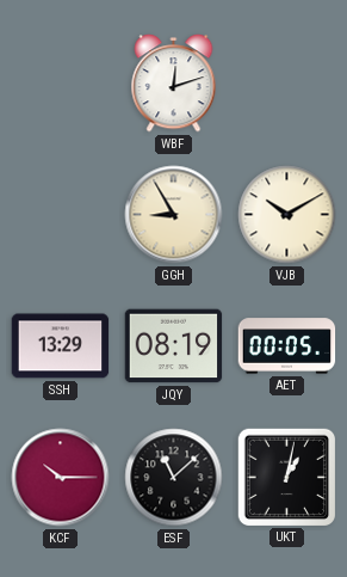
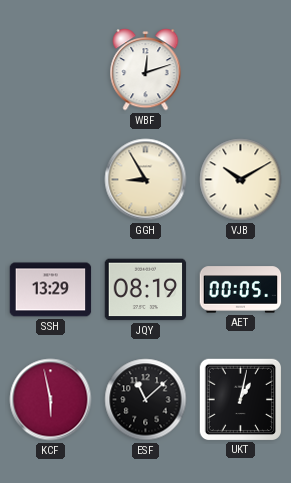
KCF: 10:15 -> 5:58
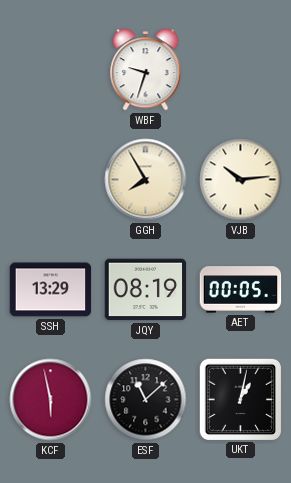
WBF: 12:12 -> 9:33
GGH: 8:55 -> 7:55
VJB: 10:10 -> 10:14
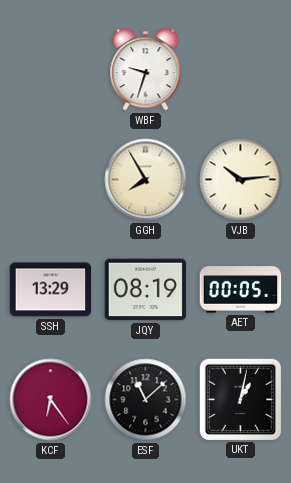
KCF: 5:58 -> 6:24
